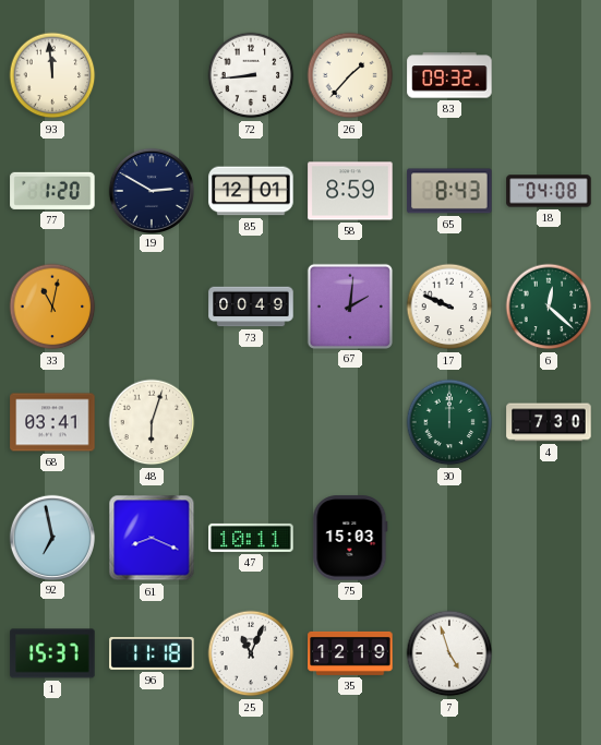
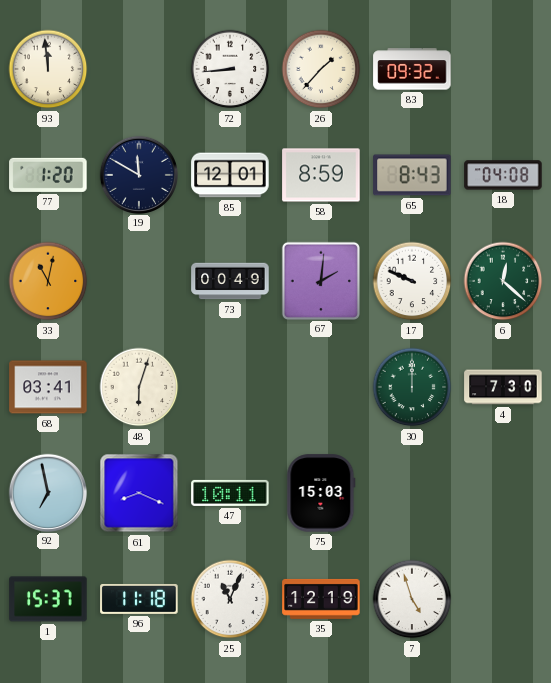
19: 2:50 -> 11:50
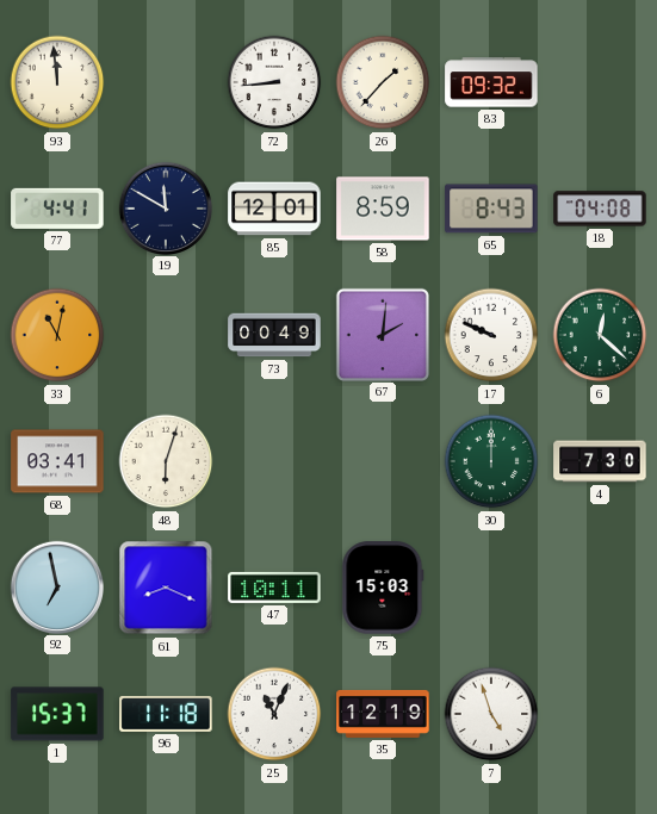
77: 1:20 -> 4:41
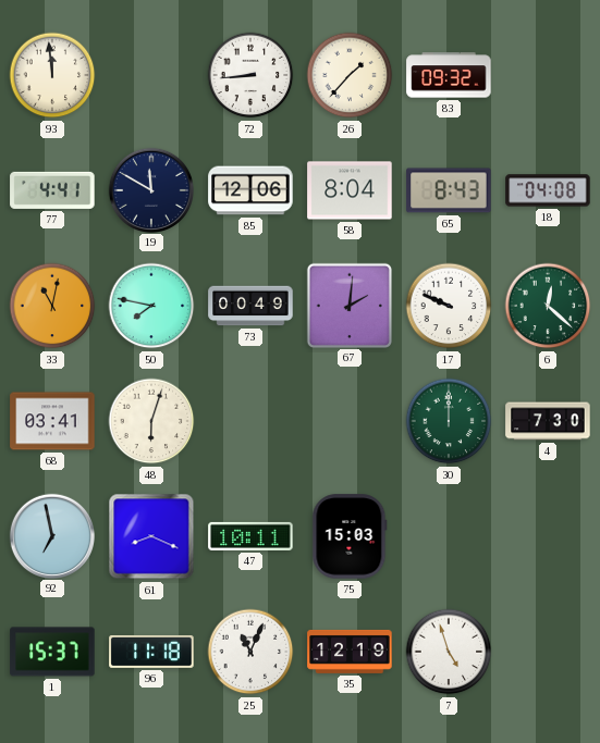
85: 12:01 -> 12:06
58: 8:59 -> 8:04
50: none -> 7:47
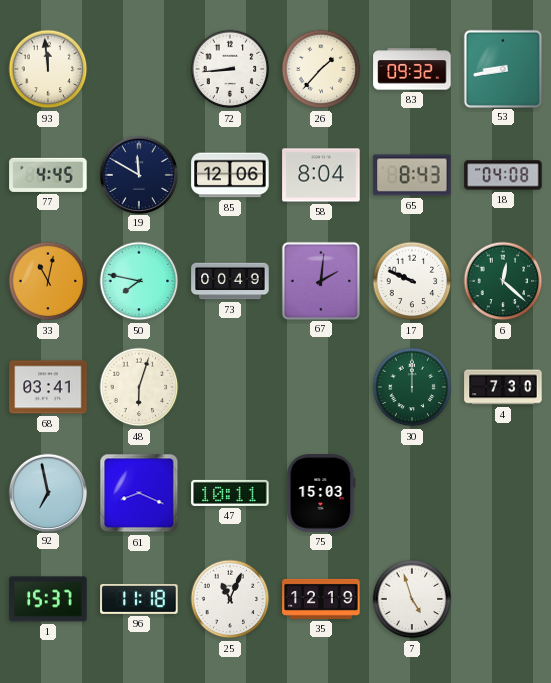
53: none -> 8:43
77: 4:41 -> 4:45
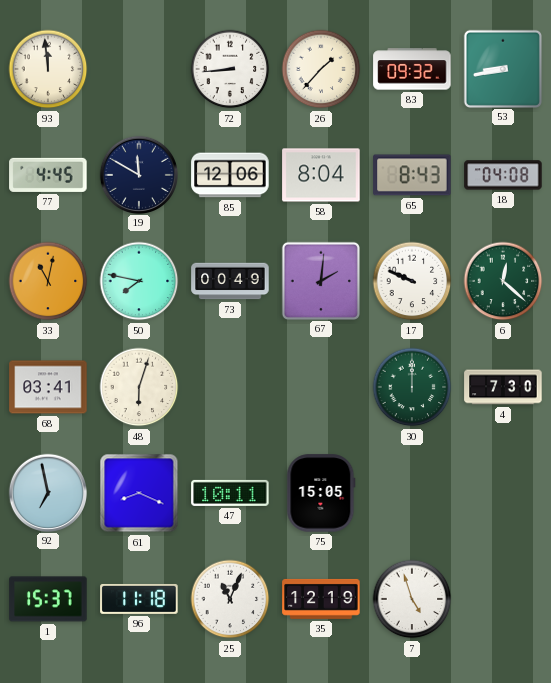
75: 15:03 -> 15:05
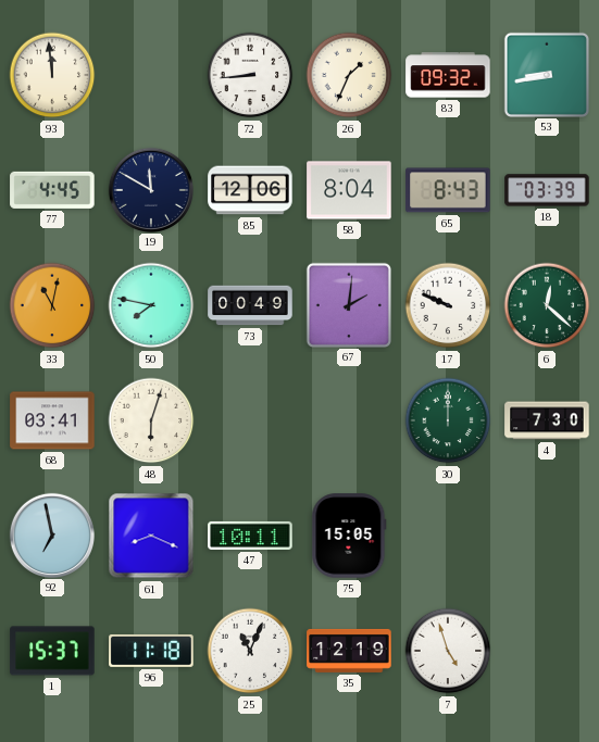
26: 1:37 -> 1:34
18: 04:08 -> 03:39
